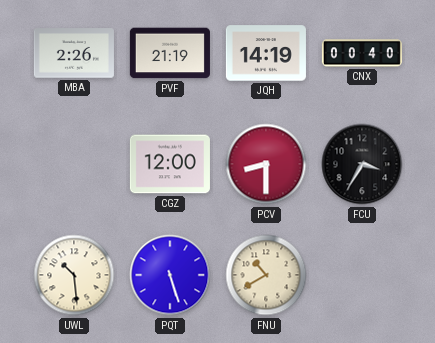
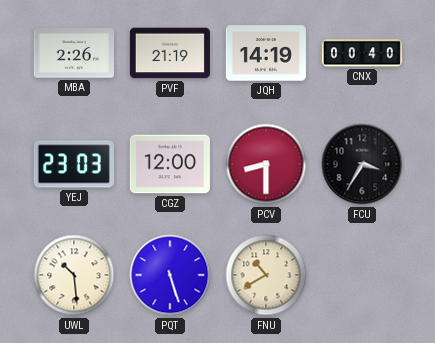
YEJ: none -> 23:03
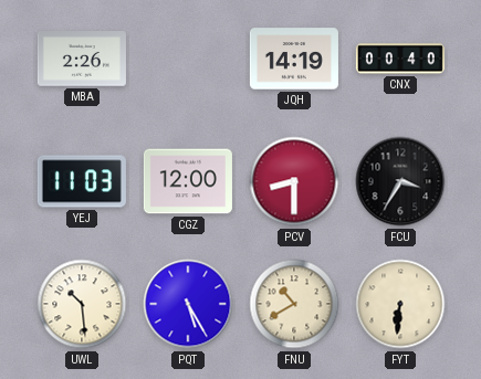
PVF: 21:19 -> none
YEJ: 23:03 -> 11:03
PQT: 5:27 -> 5:25
FYT: none -> 6:31
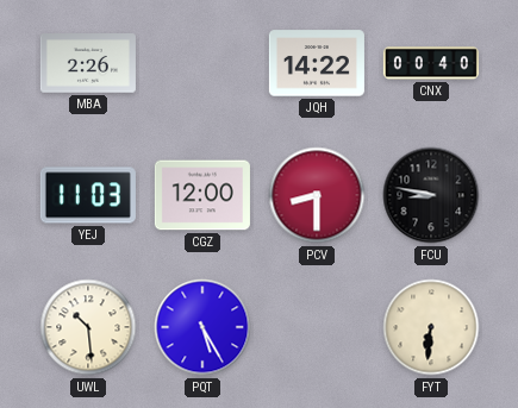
JQH: 14:19 -> 14:22
FCU: 3:35 -> 8:47
FNU: 10:40 -> none
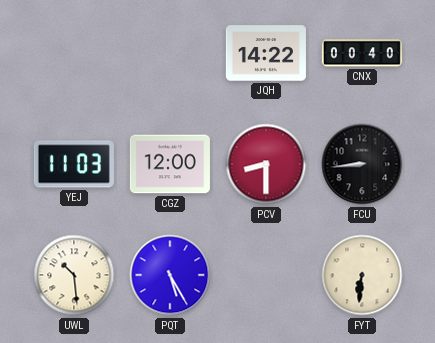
MBA: 2:26 -> none
FCU: 8:47 -> 8:44
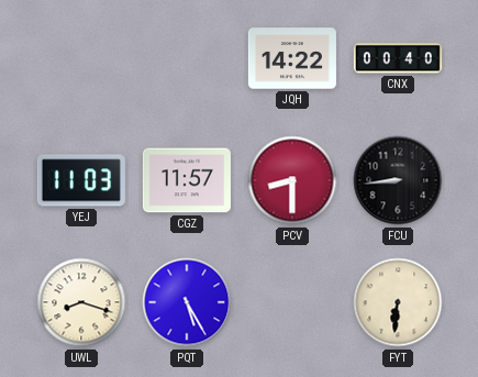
CGZ: 12:00 -> 11:57
UWL: 10:29 -> 8:18
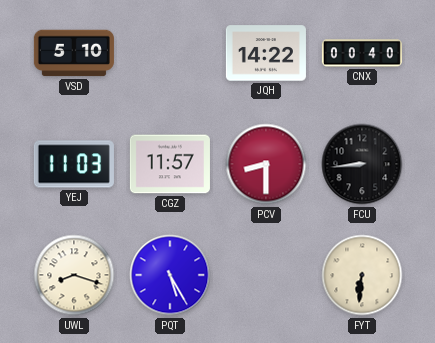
VSD: none -> 5:10
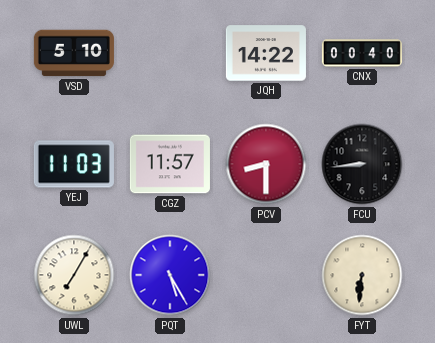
UWL: 8:18 -> 7:05
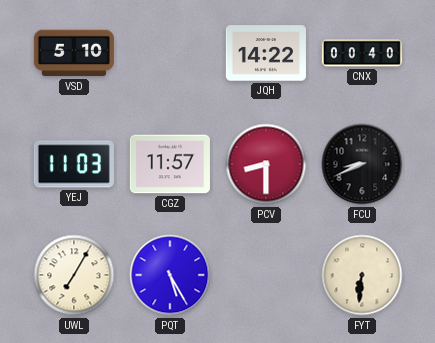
FCU: 8:44 -> 8:41
